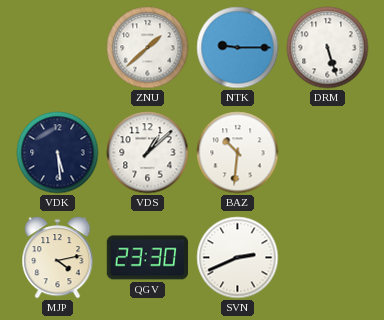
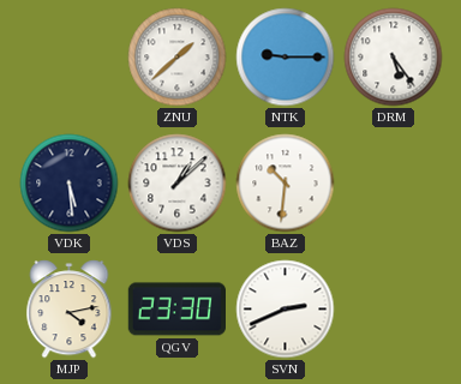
DRM: 5:27 -> 5:24
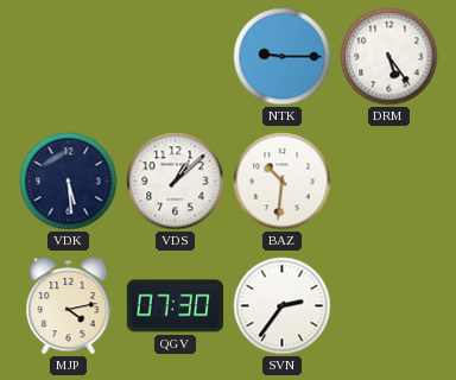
ZNU: 1:38 -> none
QGV: 23:30 -> 07:30
SVN: 2:41 -> 2:36
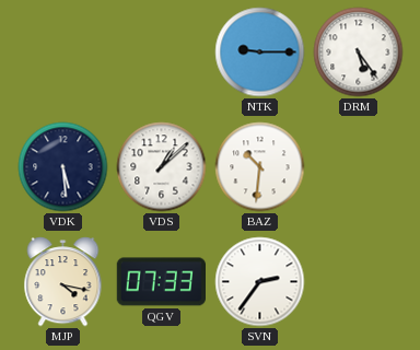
MJP: 4:13 -> 4:17
QGV: 07:30 -> 07:33
